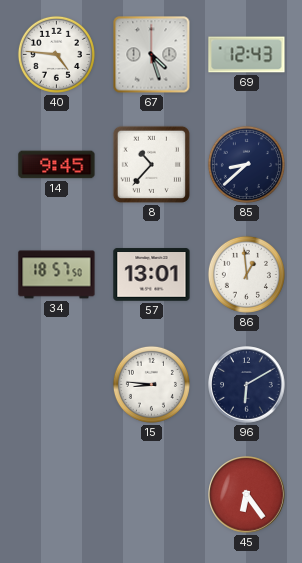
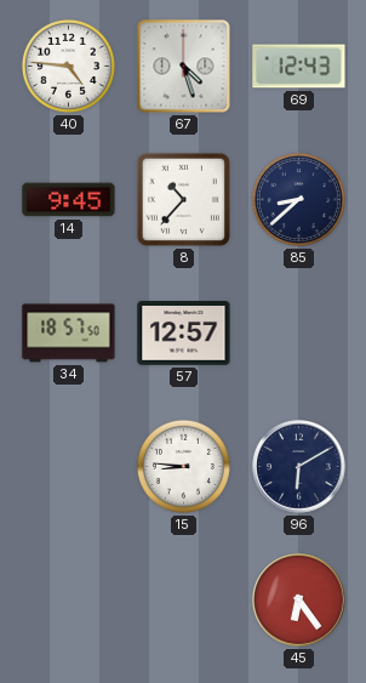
57: 13:01 -> 12:57
86: 12:59 -> none
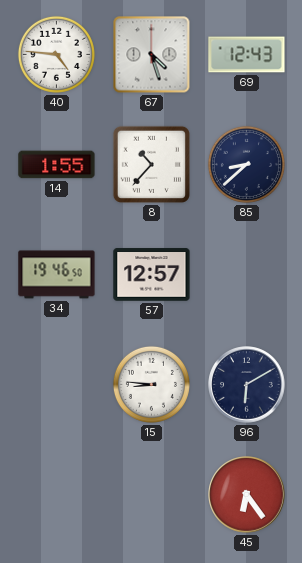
14: 9:45 -> 1:55
34: 18:57 -> 19:46
